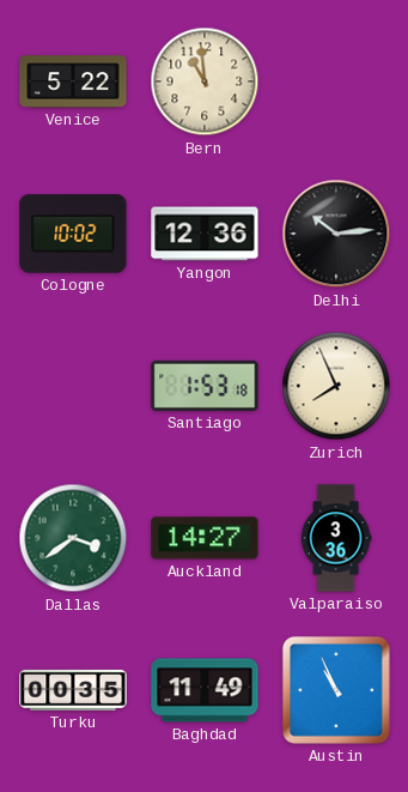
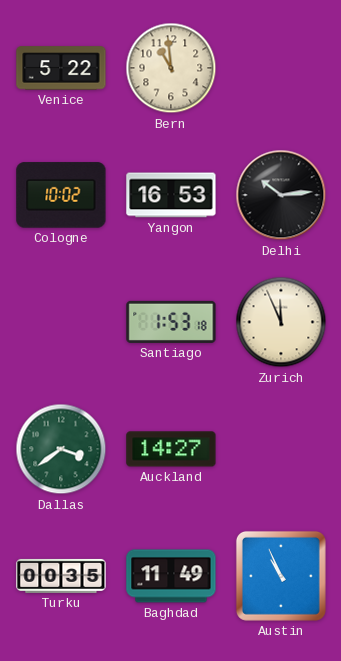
Yangon: 12:36 -> 16:53
Zurich: 7:56 -> 11:56
Valparaiso: 3:36 -> none
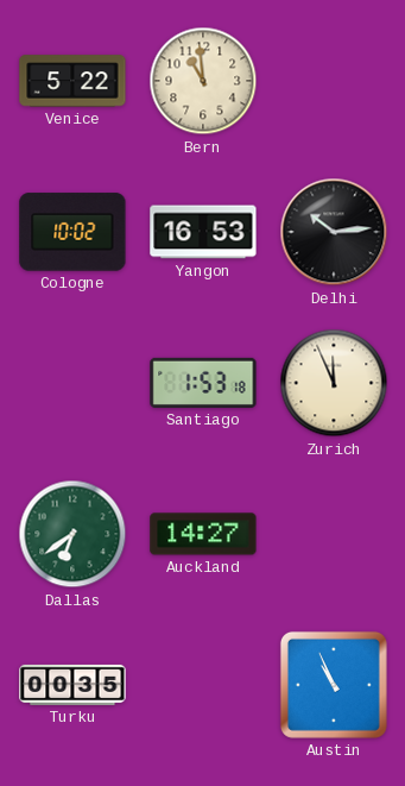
Dallas: 3:39 -> 6:39
Baghdad: 11:49 -> none
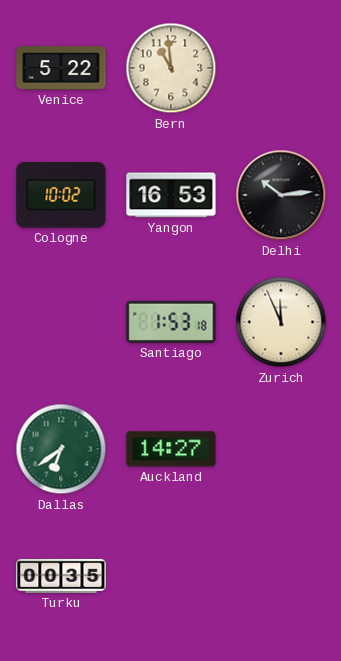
Austin: 10:56 -> none
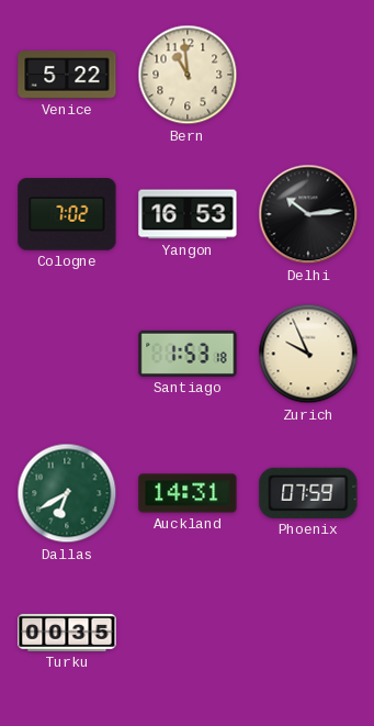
Cologne: 10:02 -> 7:02
Zurich: 11:56 -> 9:56
Dallas: 6:39 -> 6:40
Auckland: 14:27 -> 14:31
Phoenix: none -> 07:59
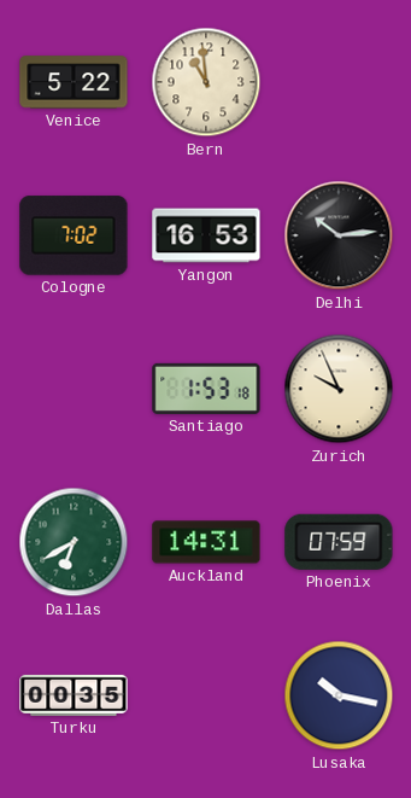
Lusaka: none -> 10:17
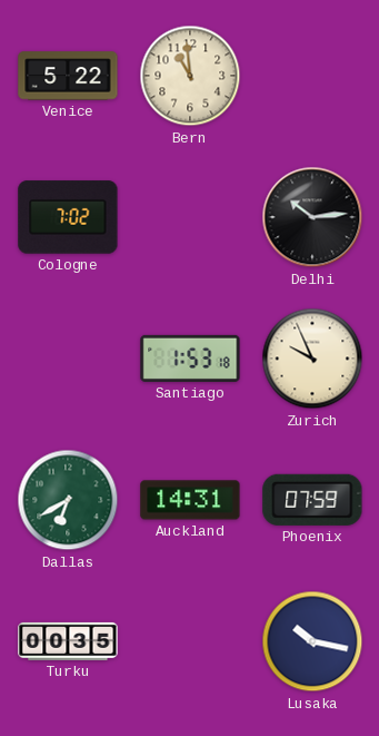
Yangon: 16:53 -> none
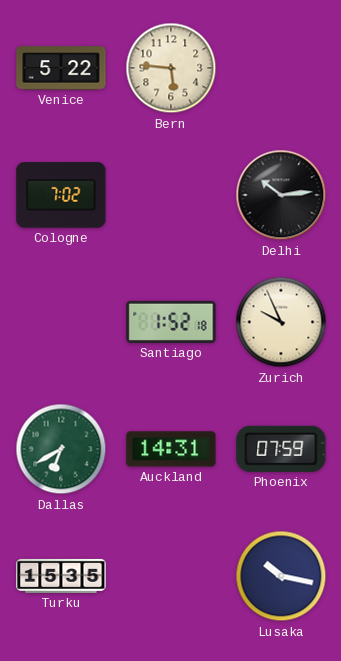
Bern: 10:59 -> 5:46
Santiago: 1:53 -> 1:52
Turku: 00:35 -> 15:35
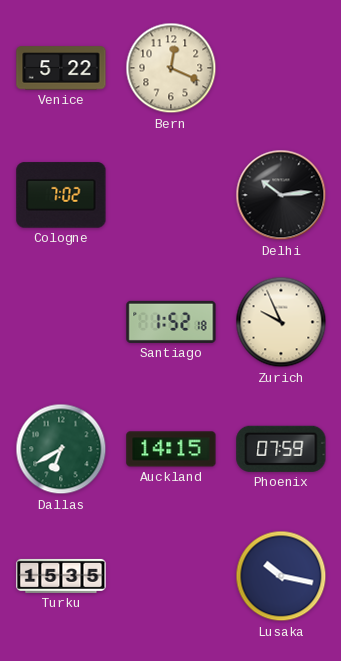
Bern: 5:46 -> 12:19
Auckland: 14:31 -> 14:15
